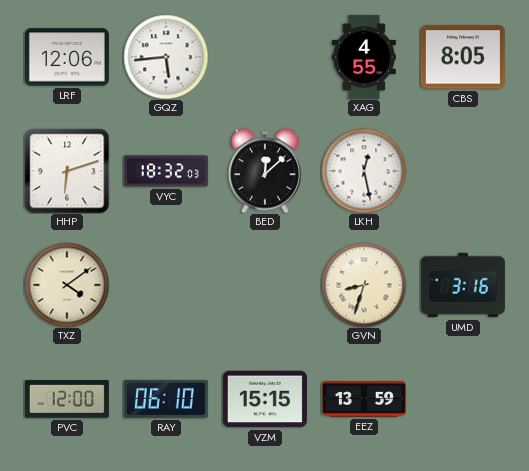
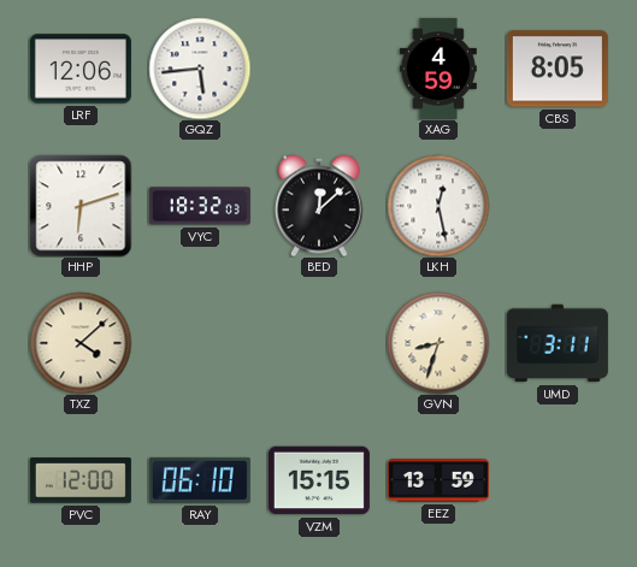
XAG: 4:55 -> 4:59
TXZ: 4:09 -> 4:08
UMD: 3:16 -> 3:11
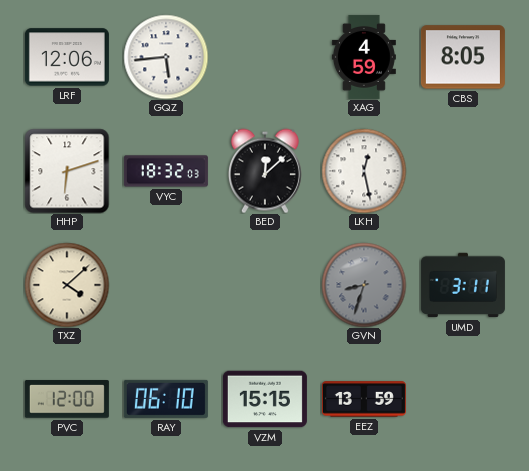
GVN dial: cream -> grey
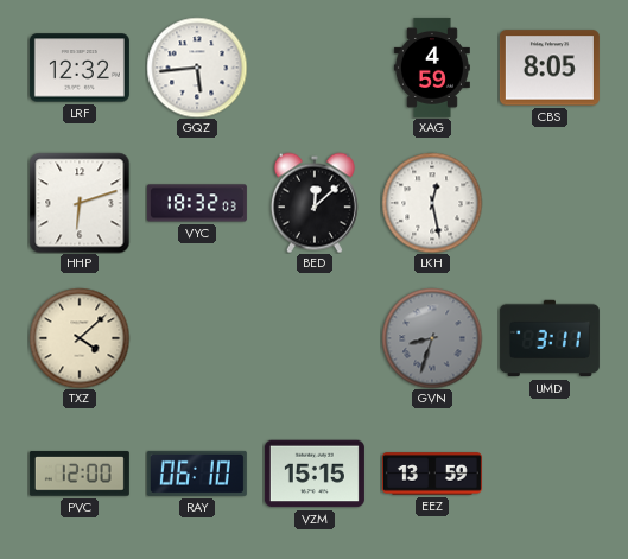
LRF: 12:06 -> 12:32
